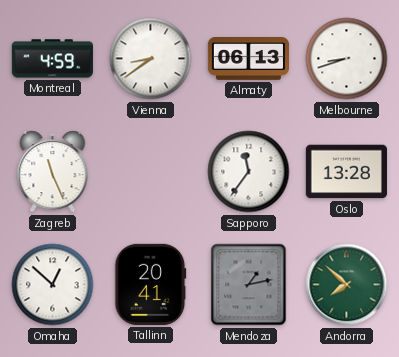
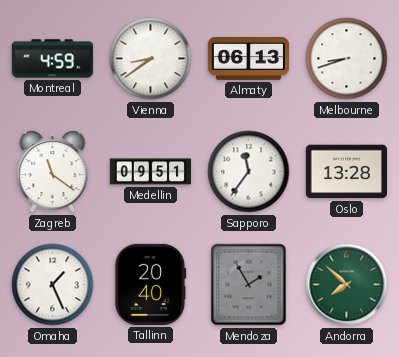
Zagreb: 11:26 -> 11:21
Medellin: none -> 09:51
Omaha: 12:52 -> 1:26
Tallinn: 20:41 -> 20:40
Mendoza: 1:13 -> 1:55
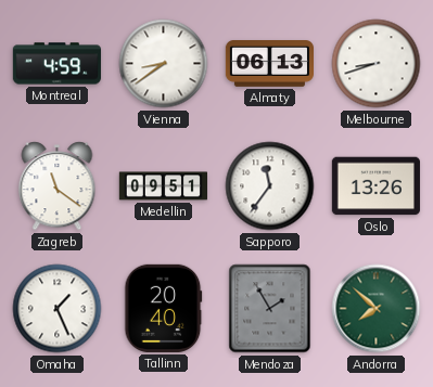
Oslo: 13:28 -> 13:26
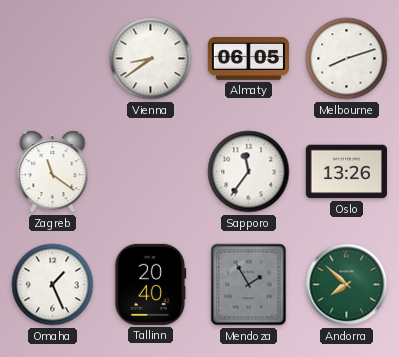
Montreal: 4:59 -> none
Almaty: 06:13 -> 06:05
Melbourne: 8:42 -> 8:12
Medellin: 09:51 -> none
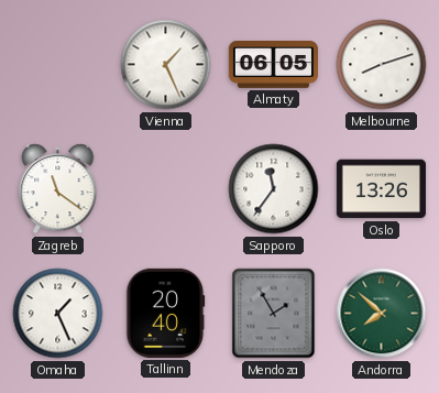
Vienna: 8:39 -> 1:26
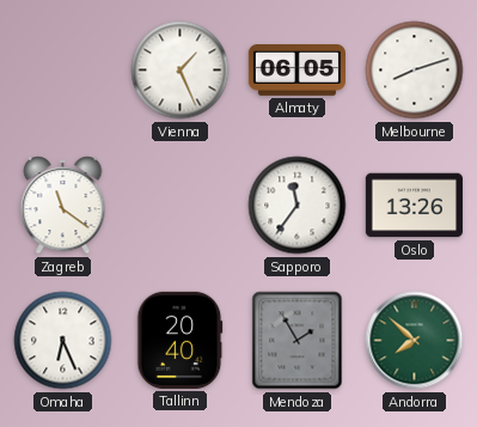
Omaha: 1:26 -> 6:26
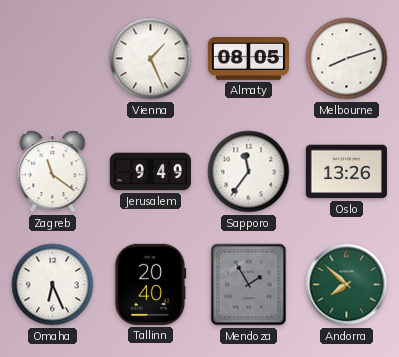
Almaty: 06:05 -> 08:05
Jerusalem: none -> 9:49
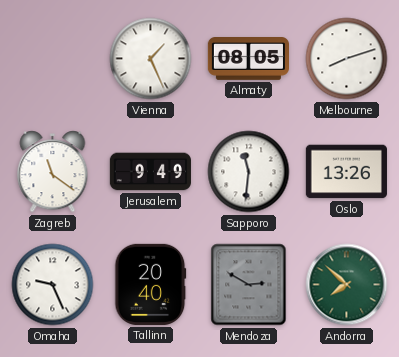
Sapporo: 11:36 -> 11:31
Omaha: 6:26 -> 9:26
Mendoza: 1:55 -> 2:50
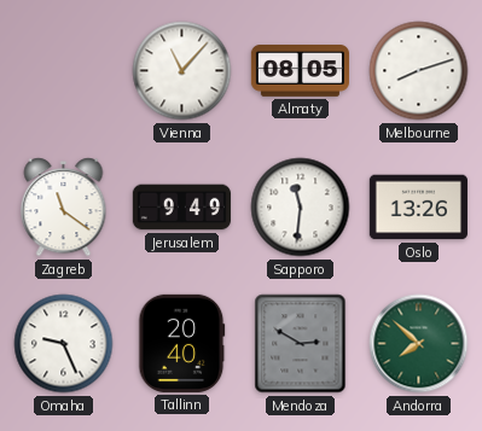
Vienna: 1:26 -> 11:07
